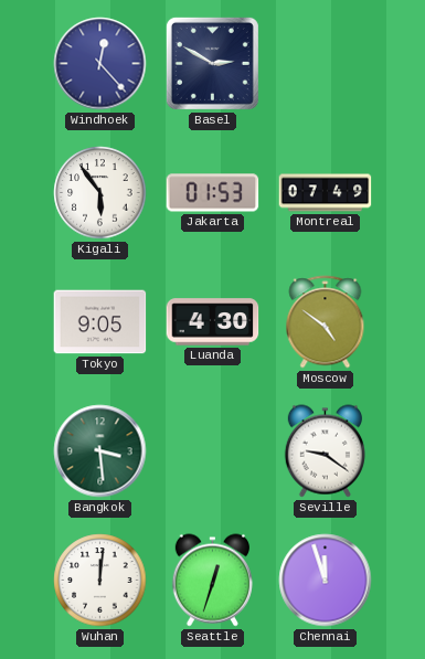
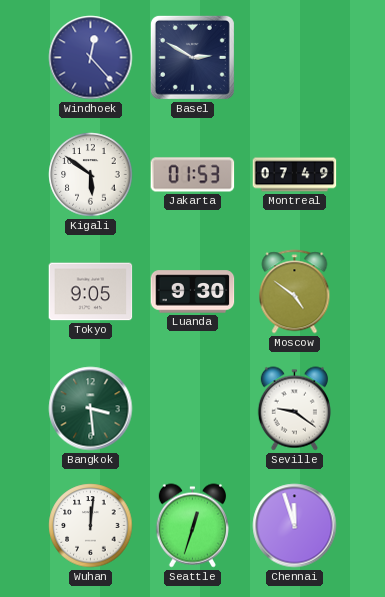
Kigali: 5:54 -> 5:51
Luanda: 4:30 -> 9:30
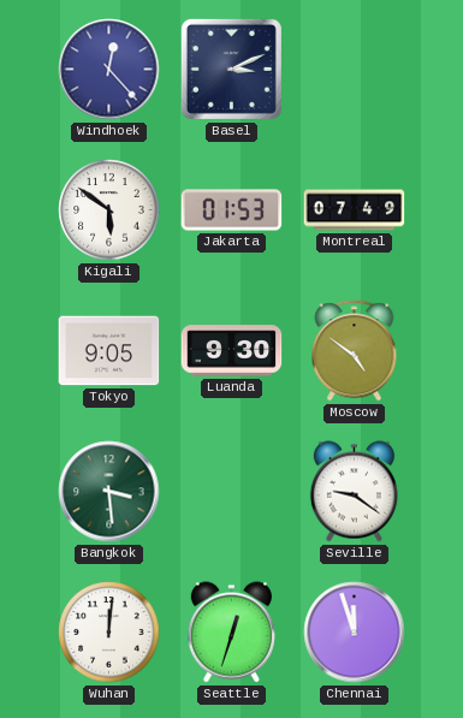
Basel: 2:50 -> 3:11
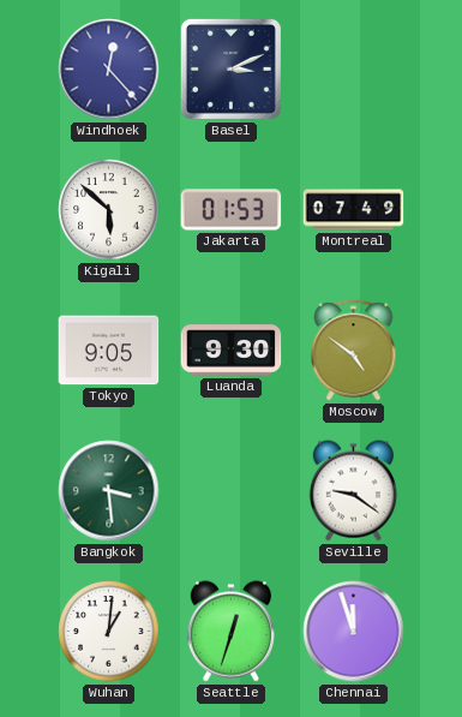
Kigali: 5:51 -> 5:52
Wuhan: 12:01 -> 1:01
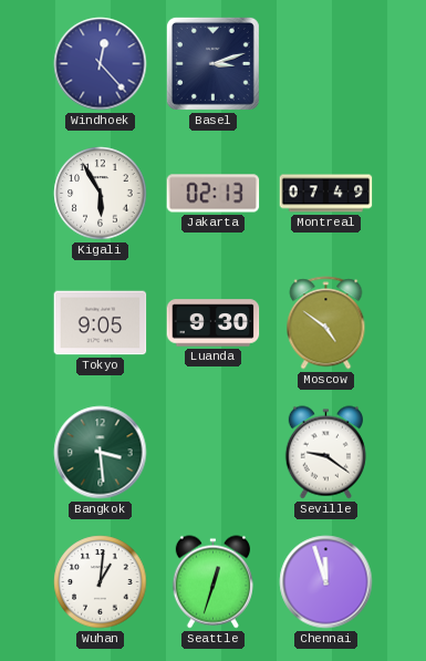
Basel: 3:11 -> 3:12
Kigali: 5:52 -> 5:55
Jakarta: 01:53 -> 02:13
